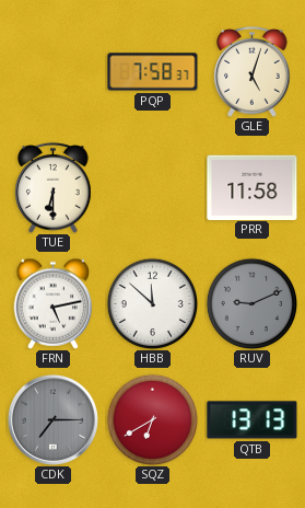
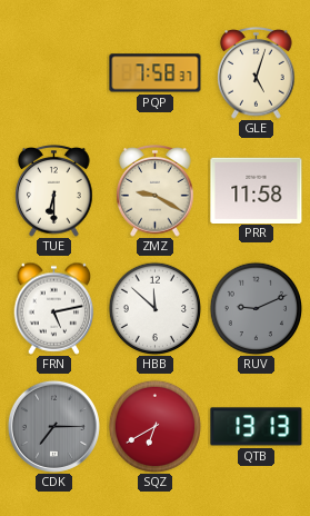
ZMZ: none -> 9:20
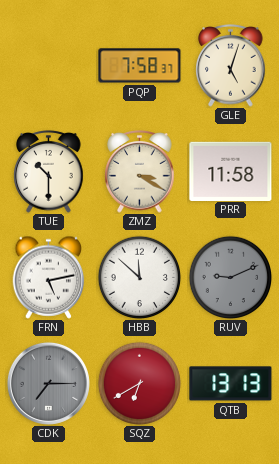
TUE: 6:30 -> 10:30
ZMZ: 9:20 -> 3:20
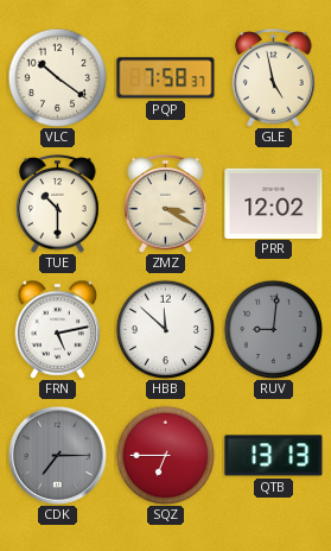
VLC: none -> 10:21
GLE: 5:03 -> 4:58
PRR: 11:58 -> 12:02
RUV: 9:11 -> 9:01
SQZ: 6:40 -> 6:45
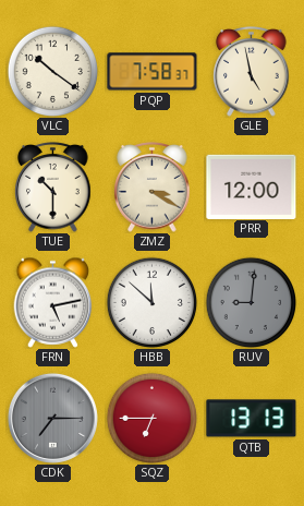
PRR: 12:02 -> 12:00
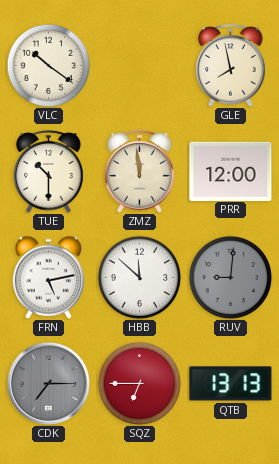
PQP: 7:58 -> none
GLE: 4:58 -> 7:58
ZMZ: 3:20 -> 11:59
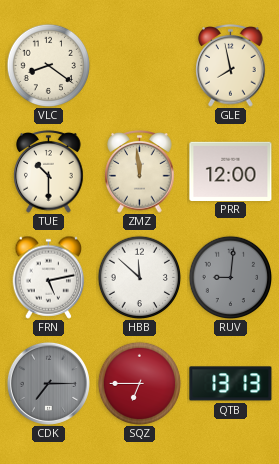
VLC: 10:21 -> 8:21
